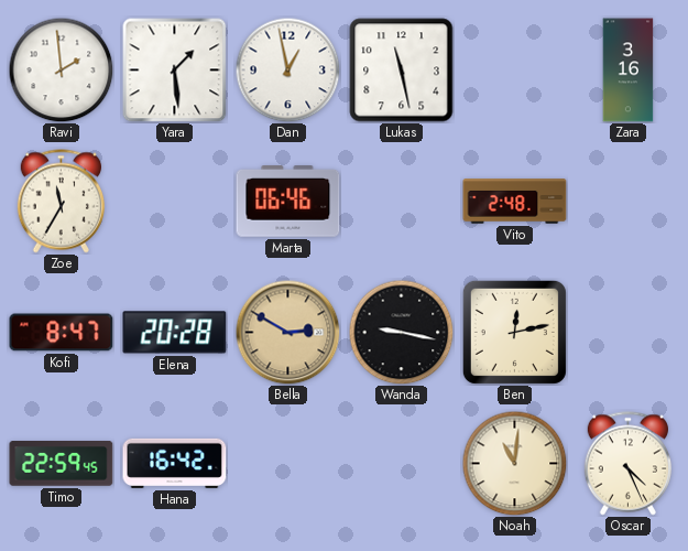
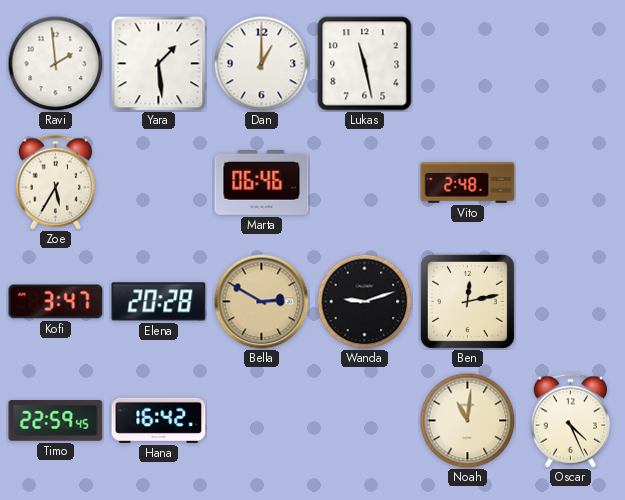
Dan: 12:58 -> 1:00
Zara: 3:16 -> none
Zoe: 11:35 -> 5:35
Kofi: 8:47 -> 3:47
Wanda: 9:17 -> 9:12
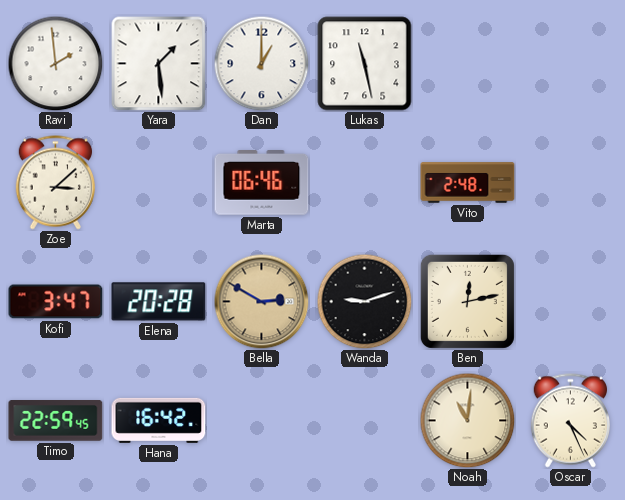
Zoe: 5:35 -> 3:08
